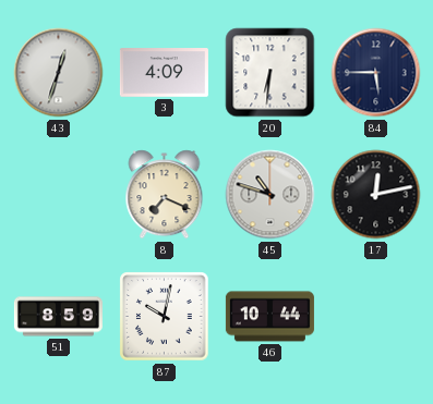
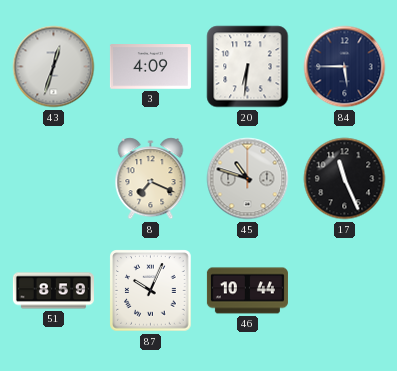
17: 12:13 -> 11:26
87: 10:02 -> 10:04
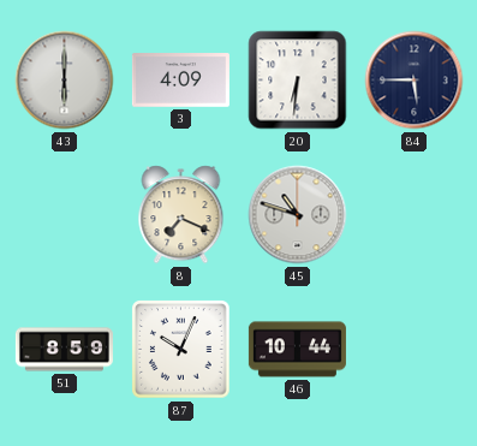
43: 12:33 -> 6:00
17: 11:26 -> none
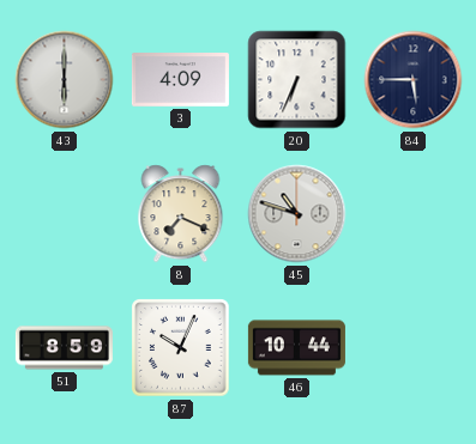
20: 6:31 -> 6:34
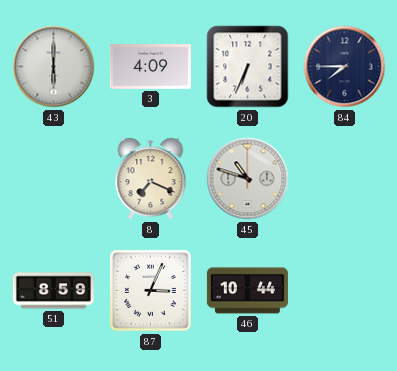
84: 5:45 -> 7:45
87: 10:04 -> 3:04
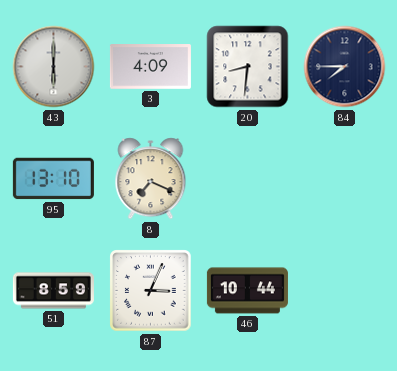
20: 6:34 -> 8:31
95: none -> 13:10
45: 10:48 -> none
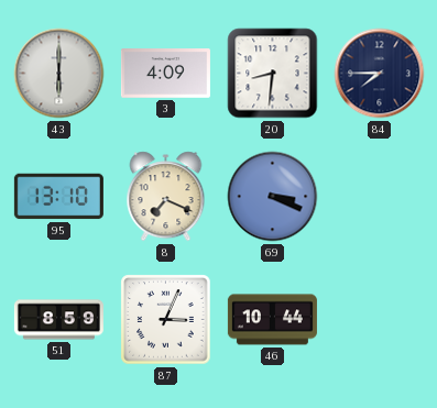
69: none -> 3:19
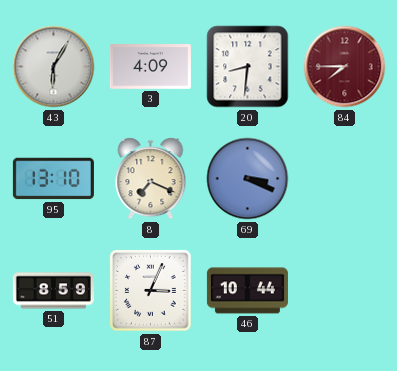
43: 6:00 -> 6:05
84 dial: navy -> burgundy
